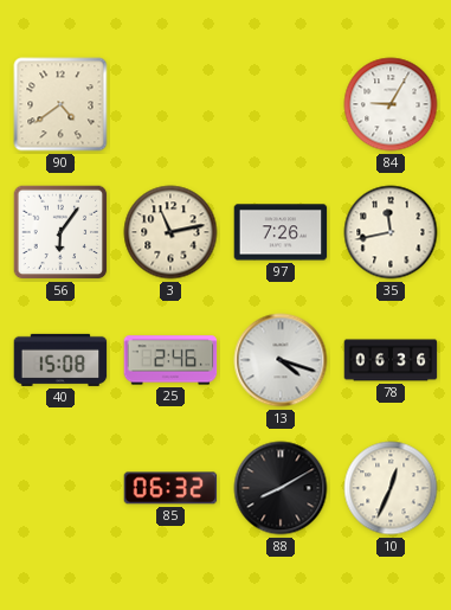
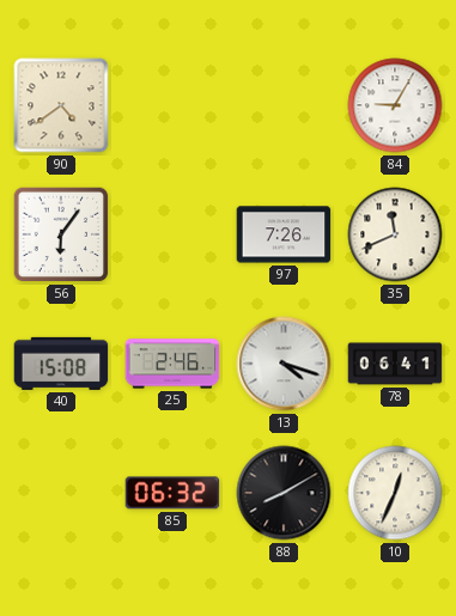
3: 11:13 -> none
35: 11:43 -> 11:41
78: 06:36 -> 06:41
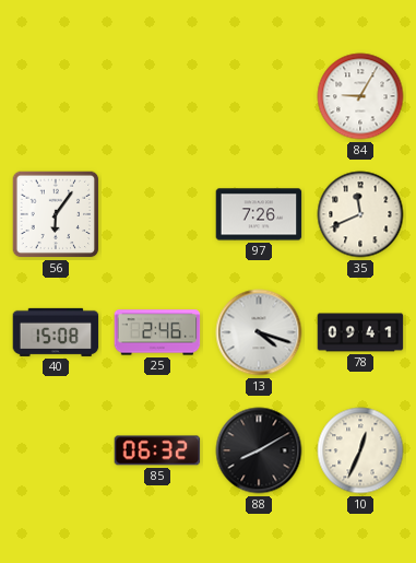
90: 4:39 -> none
78: 06:41 -> 09:41
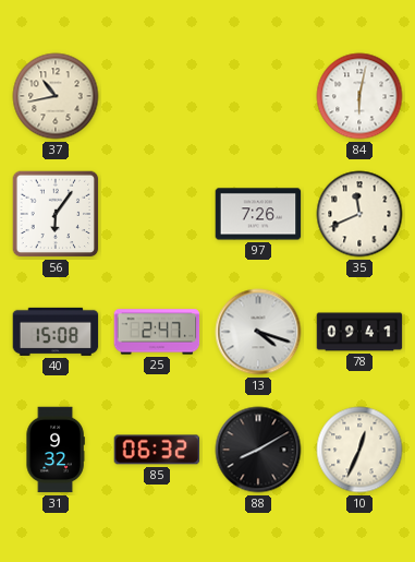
37: none -> 10:43
84: 9:05 -> 6:02
25: 2:46 -> 2:47
31: none -> 9:32
